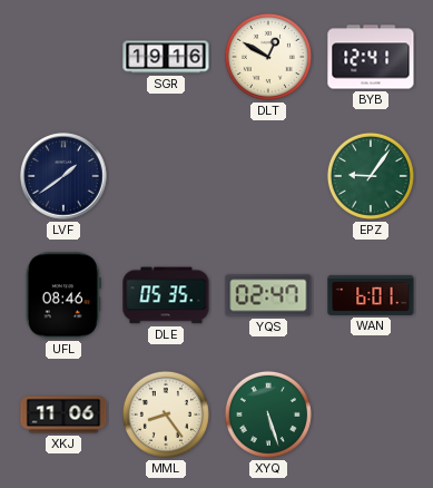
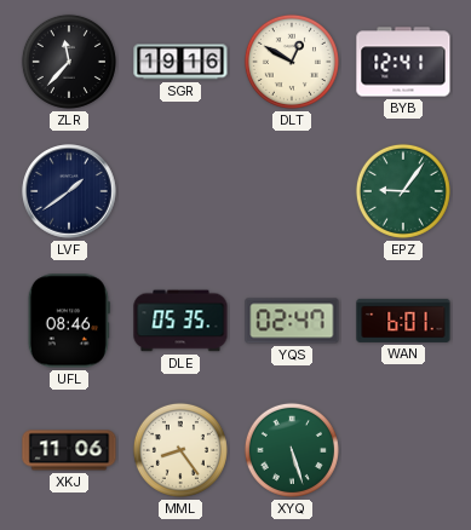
ZLR: none -> 11:37
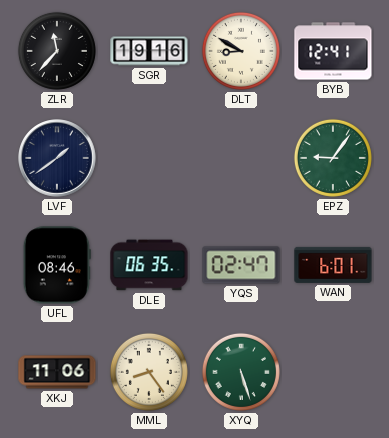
DLT: 12:50 -> 8:50
DLE: 05:35 -> 06:35
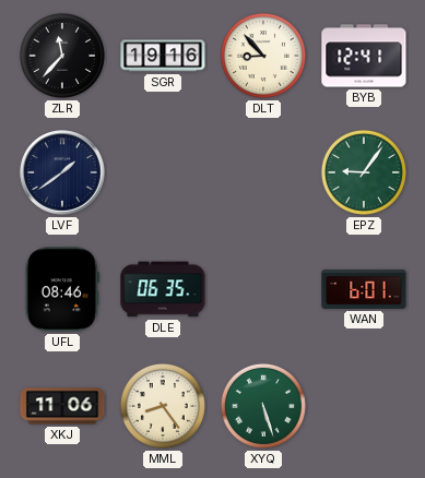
DLT: 8:50 -> 8:53
YQS: 02:47 -> none
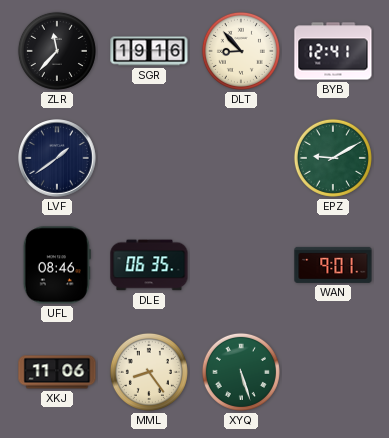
EPZ: 9:06 -> 9:10
WAN: 6:01 -> 9:01
